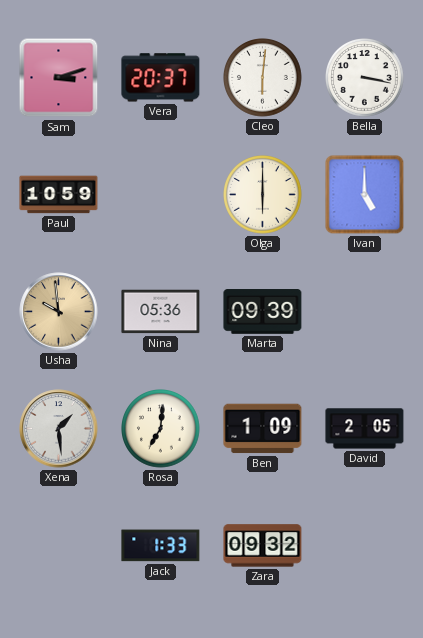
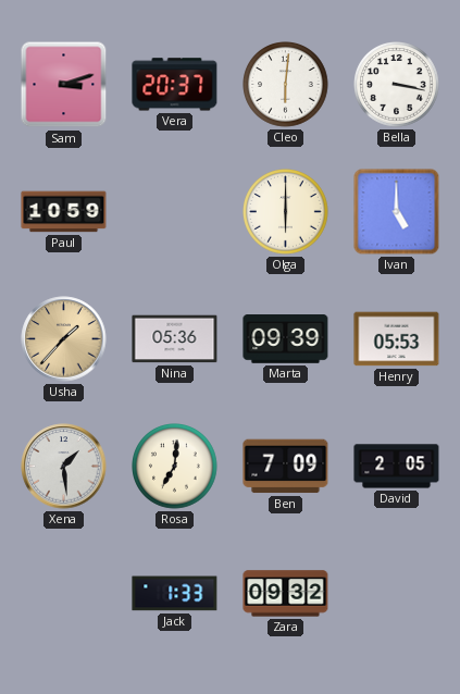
Usha: 9:59 -> 1:37
Henry: none -> 05:53
Ben: 1:09 -> 7:09
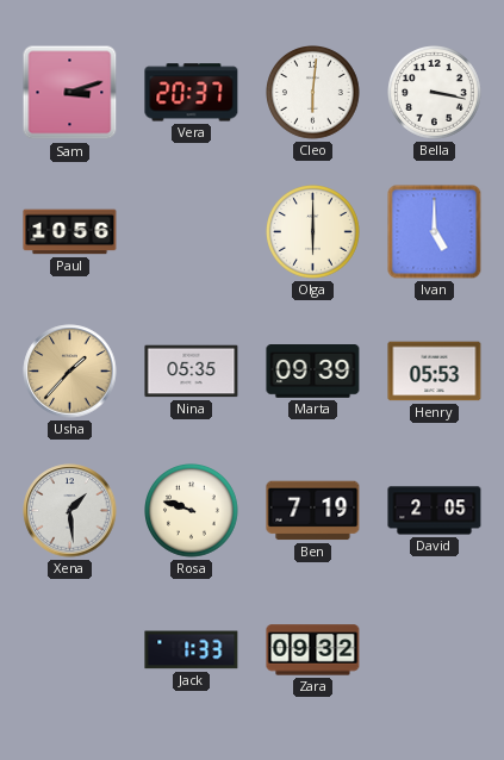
Paul: 10:59 -> 10:56
Nina: 05:36 -> 05:35
Rosa: 7:01 -> 9:48
Ben: 7:09 -> 7:19
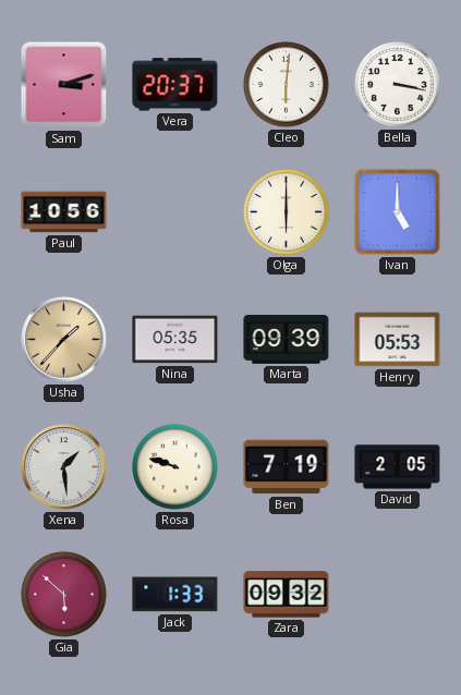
Gia: none -> 5:52
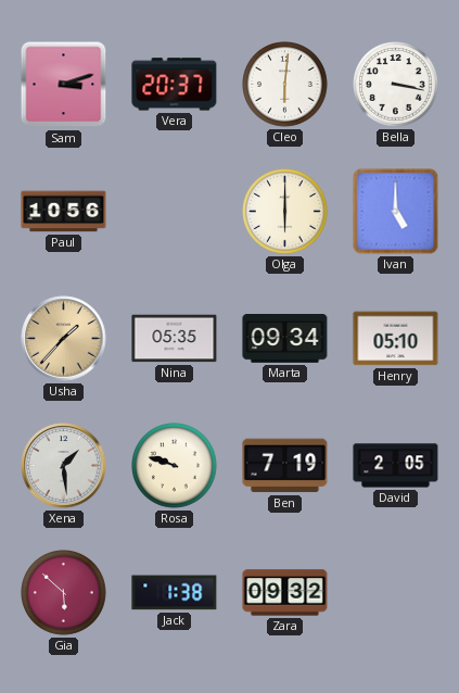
Marta: 09:39 -> 09:34
Henry: 05:53 -> 05:10
Jack: 1:33 -> 1:38
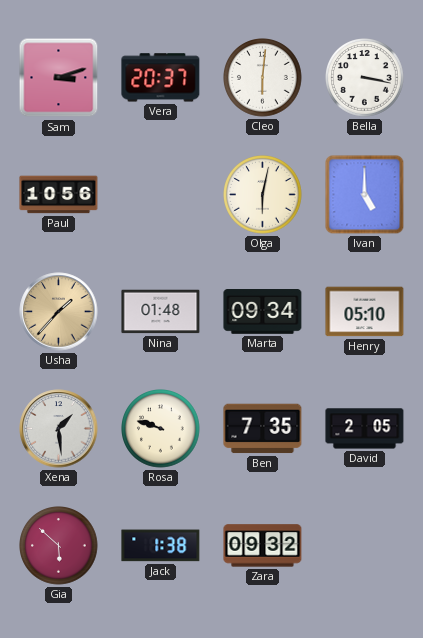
Olga: 6:00 -> 6:02
Nina: 05:35 -> 01:48
Ben: 7:19 -> 7:35
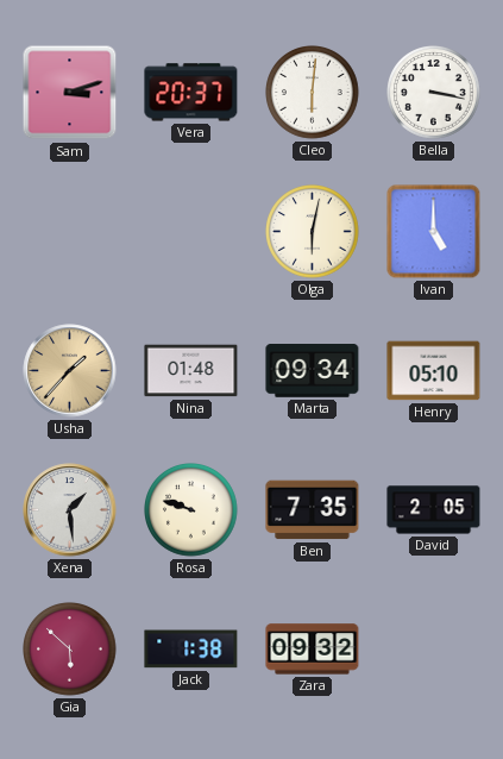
Paul: 10:56 -> none
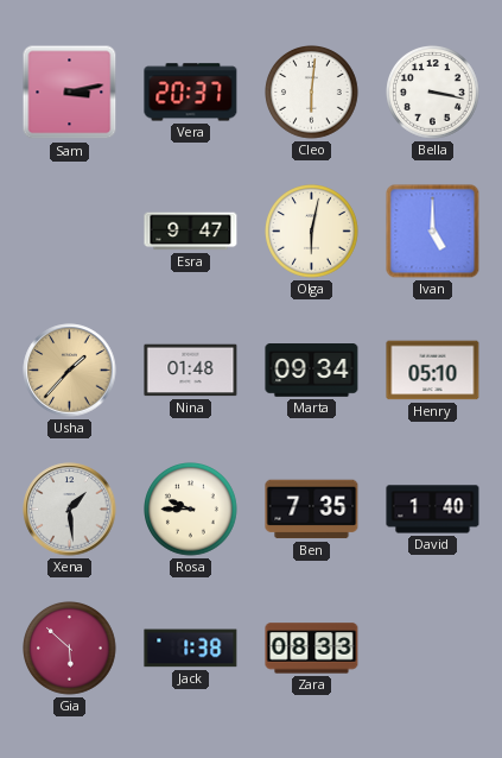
Sam: 3:12 -> 3:13
Esra: none -> 9:47
Rosa: 9:48 -> 9:45
David: 2:05 -> 1:40
Zara: 09:32 -> 08:33
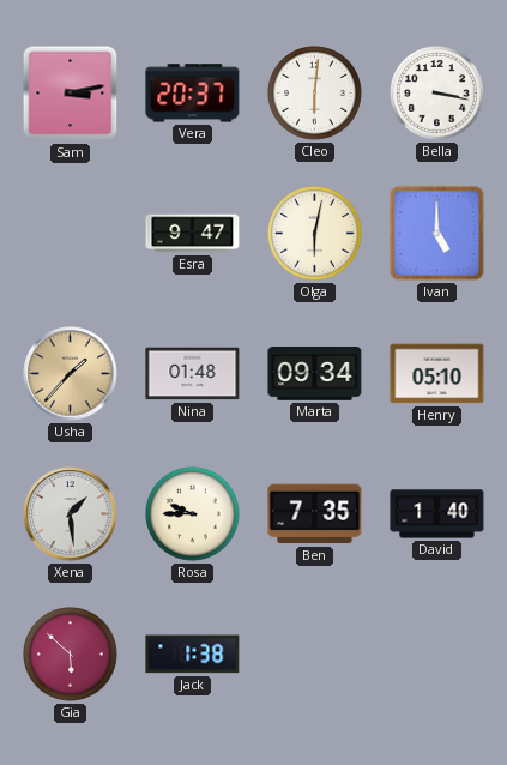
Zara: 08:33 -> none
